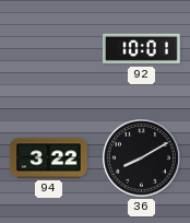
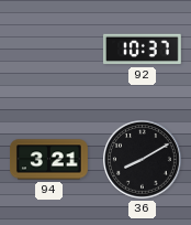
92: 10:01 -> 10:37
94: 3:22 -> 3:21
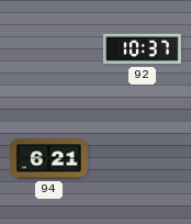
94: 3:21 -> 6:21
36: 8:10 -> none
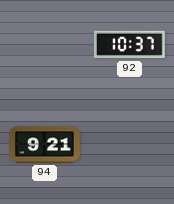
94: 6:21 -> 9:21
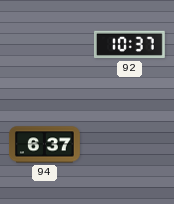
94: 9:21 -> 6:37
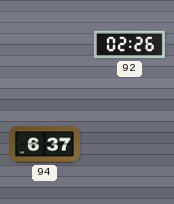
92: 10:37 -> 02:26
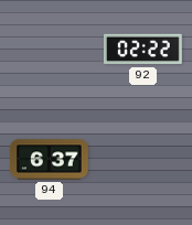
92: 02:26 -> 02:22
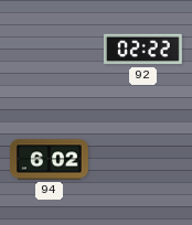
94: 6:37 -> 6:02
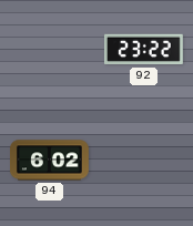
92: 02:22 -> 23:22
